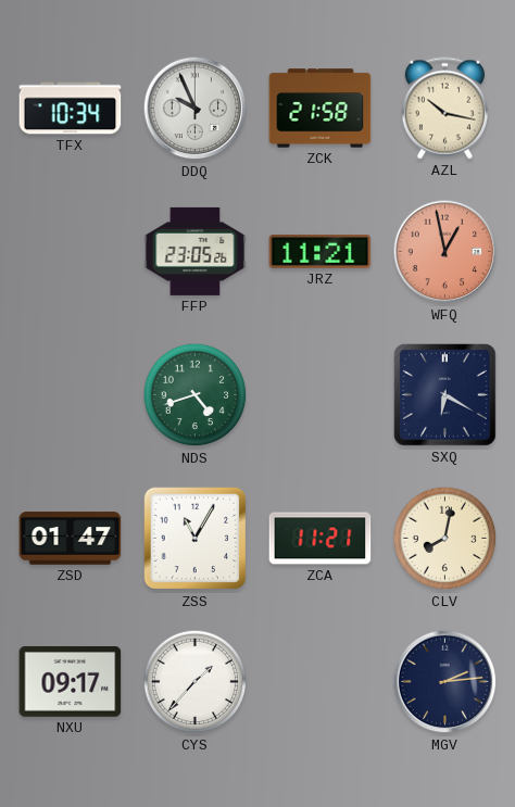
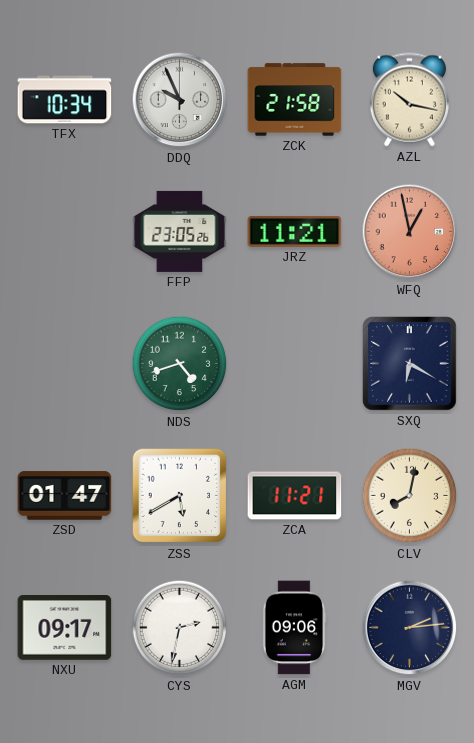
ZSS: 11:05 -> 5:40
CYS: 1:37 -> 2:32
AGM: none -> 09:06
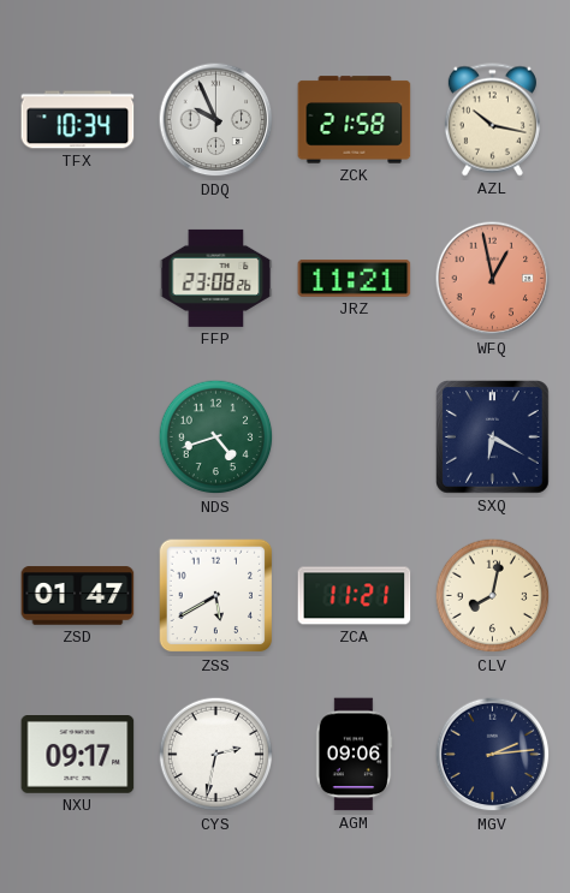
FFP: 23:05 -> 23:08
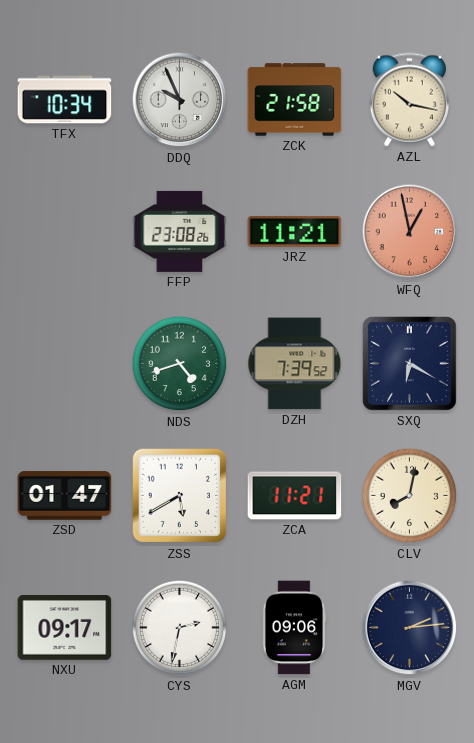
DZH: none -> 7:39
